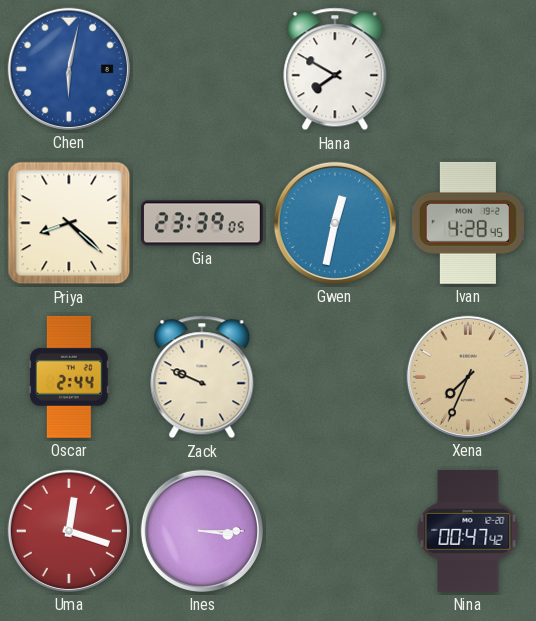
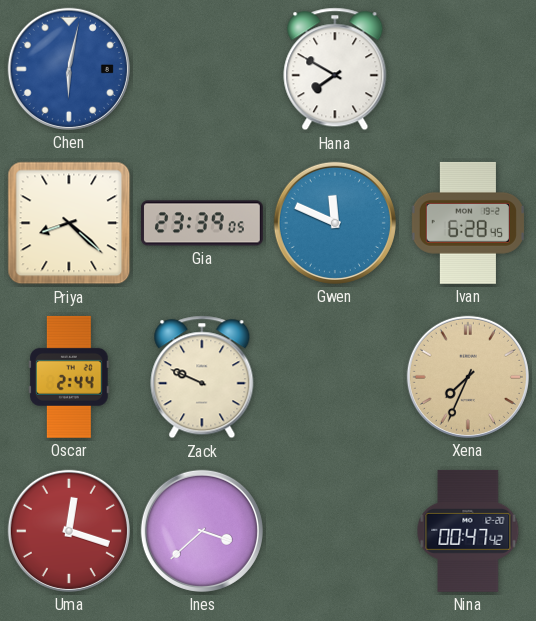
Gwen: 12:32 -> 11:49
Ivan: 4:28 -> 6:28
Ines: 3:15 -> 3:38
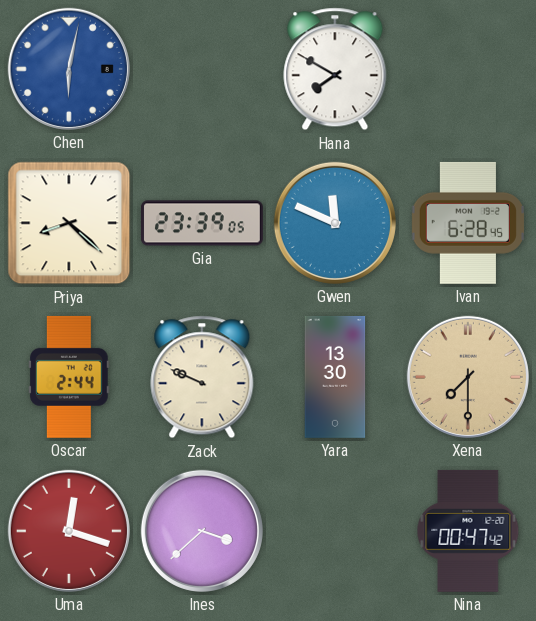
Yara: none -> 13:30
Xena: 7:34 -> 7:30
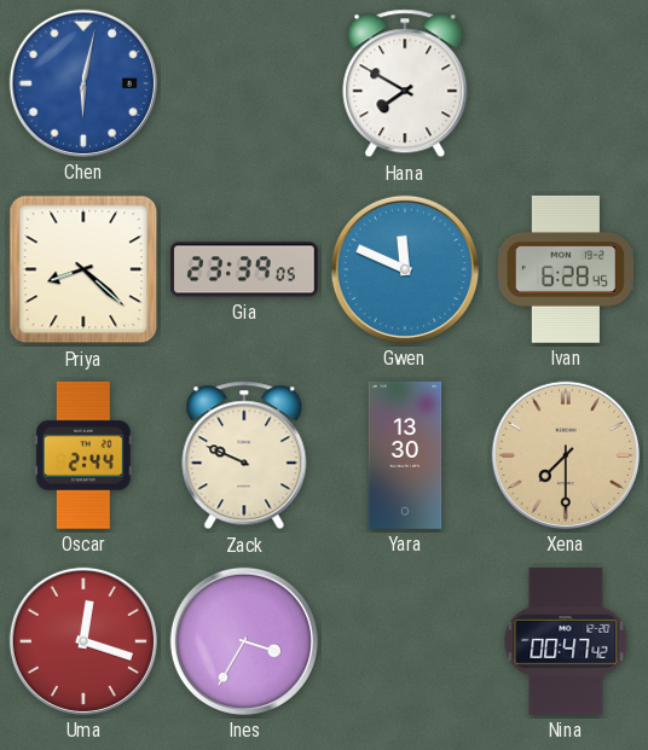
Ines: 3:38 -> 3:35
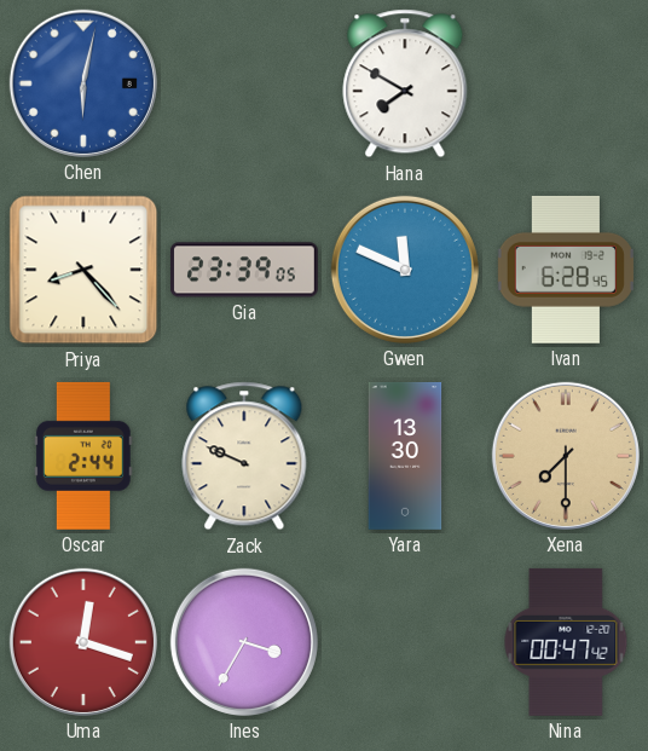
Priya: 8:22 -> 8:23
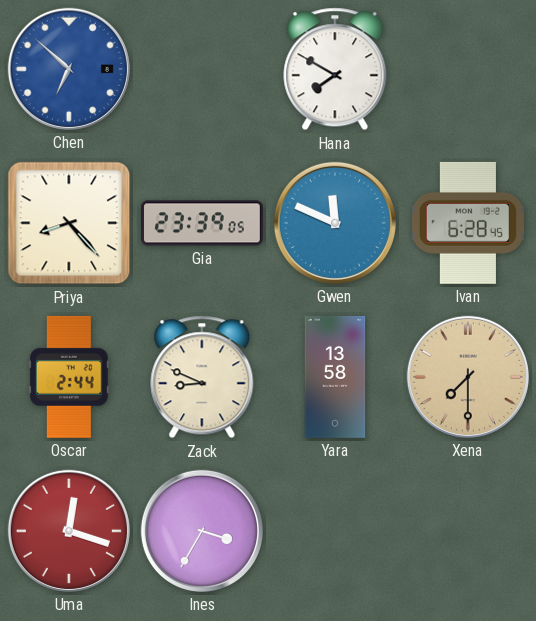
Chen: 6:02 -> 6:52
Zack: 9:49 -> 8:49
Yara: 13:30 -> 13:58
Nina: 00:47 -> none
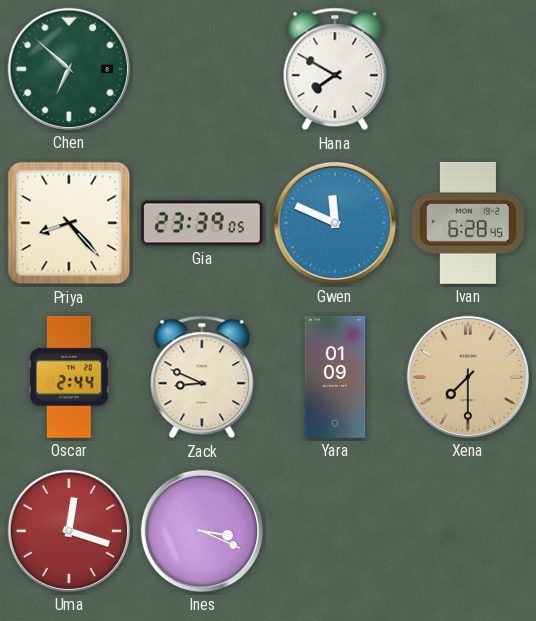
Chen dial: blue -> green
Yara: 13:58 -> 01:09
Ines: 3:35 -> 3:19
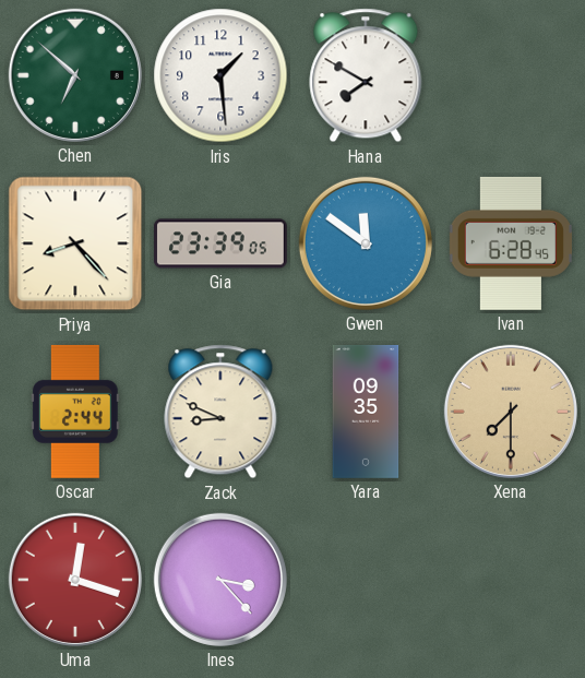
Iris: none -> 1:29
Gwen: 11:49 -> 11:51
Yara: 01:09 -> 09:35
Ines: 3:19 -> 3:23
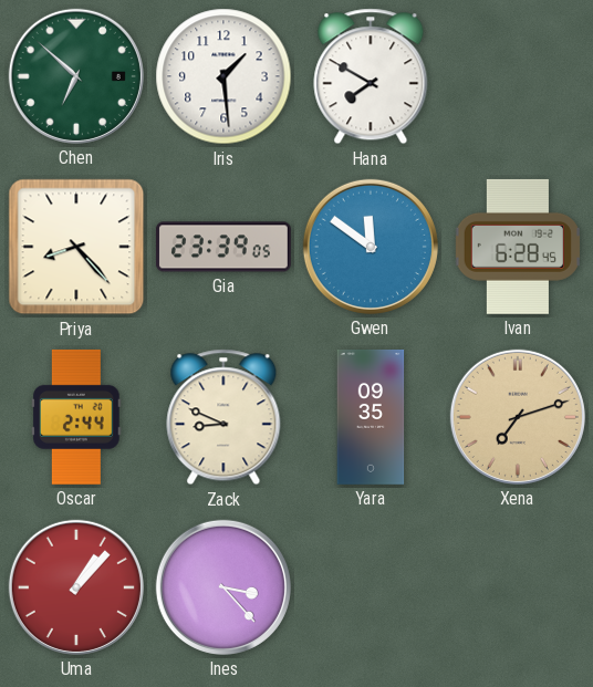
Xena: 7:30 -> 7:12
Uma: 12:18 -> 1:07
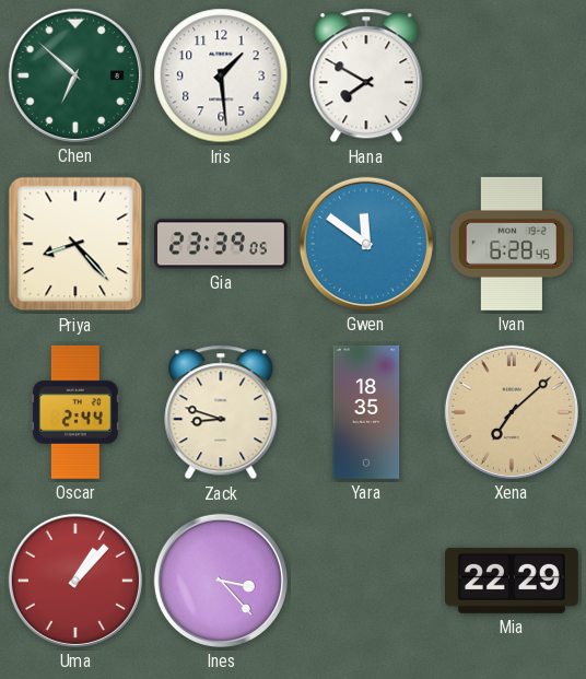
Zack: 8:49 -> 8:48
Yara: 09:35 -> 18:35
Xena: 7:12 -> 7:08
Mia: none -> 22:29
